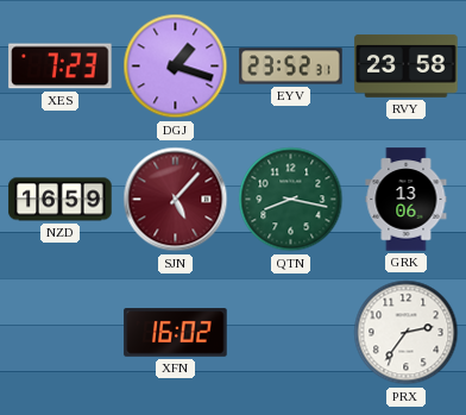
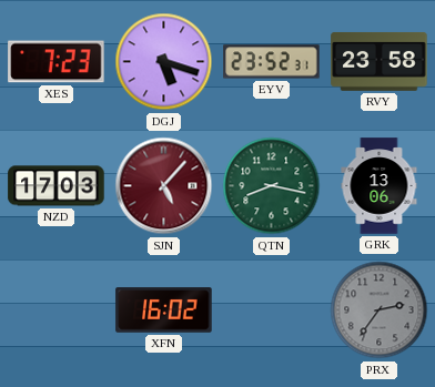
DGJ: 1:18 -> 5:18
NZD: 16:59 -> 17:03
PRX dial: white -> grey
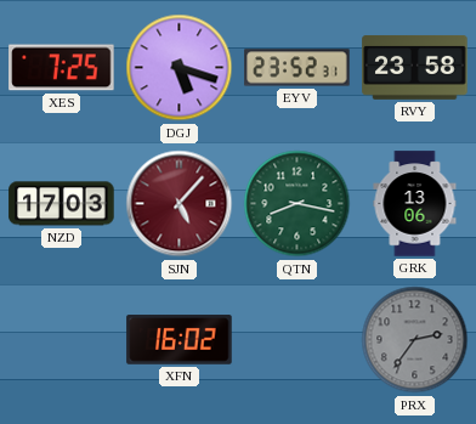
XES: 7:23 -> 7:25
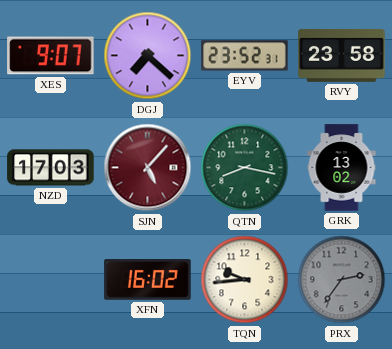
XES: 7:25 -> 9:07
DGJ: 5:18 -> 7:22
GRK: 13:06 -> 13:02
TQN: none -> 9:44
